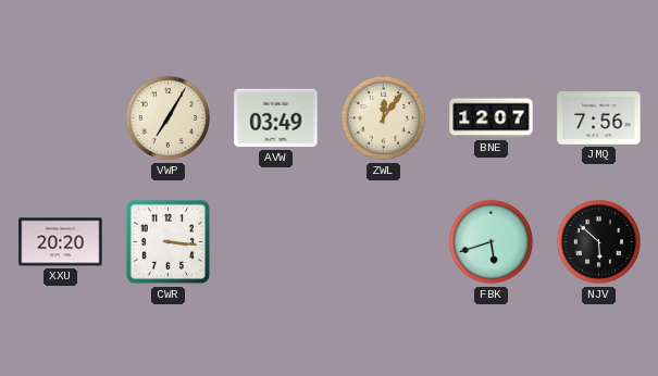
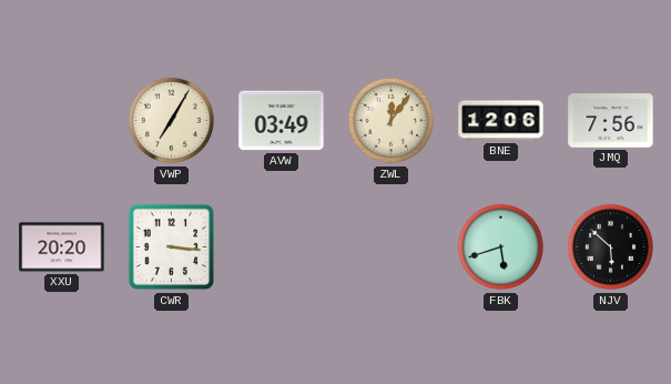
BNE: 12:07 -> 12:06
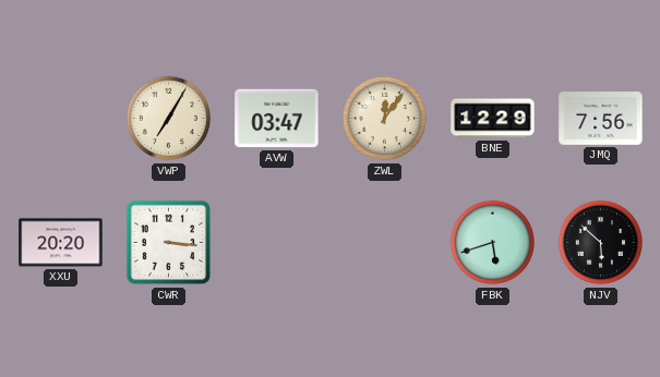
AVW: 03:49 -> 03:47
BNE: 12:06 -> 12:29
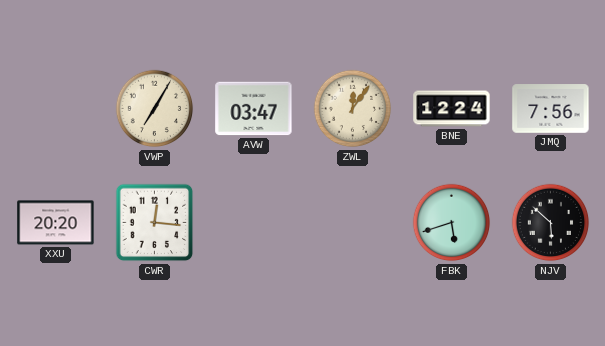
BNE: 12:29 -> 12:24
CWR: 3:16 -> 12:16
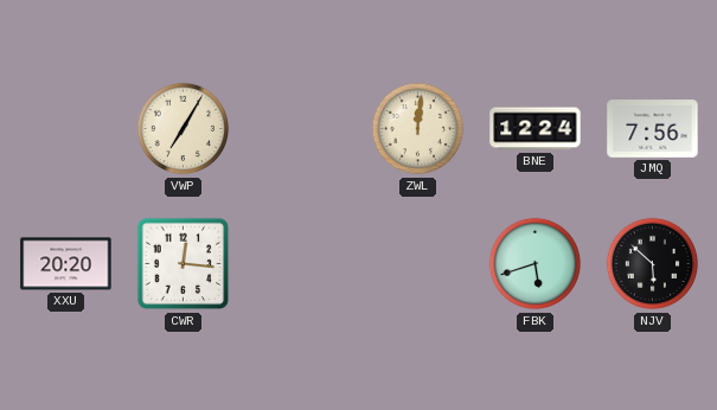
AVW: 03:47 -> none
ZWL: 12:06 -> 12:01
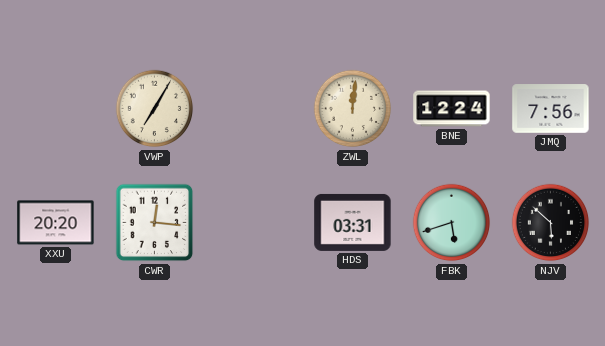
HDS: none -> 03:31
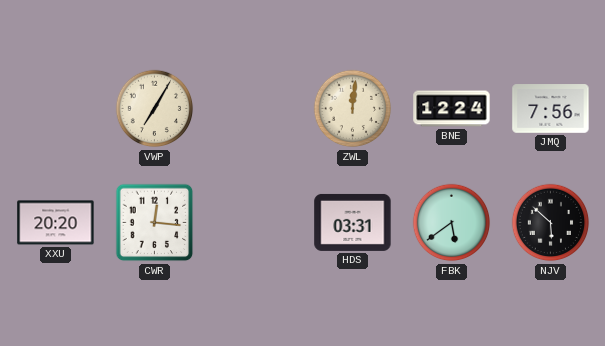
FBK: 5:42 -> 5:39
